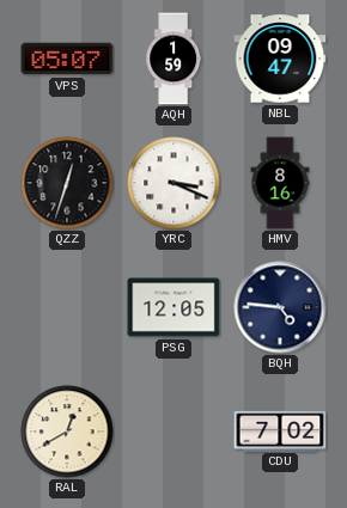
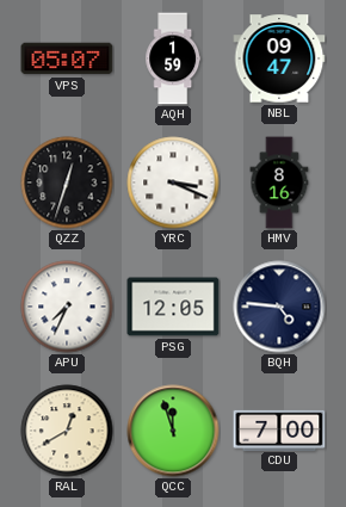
APU: none -> 7:34
QCC: none -> 11:57
CDU: 7:02 -> 7:00
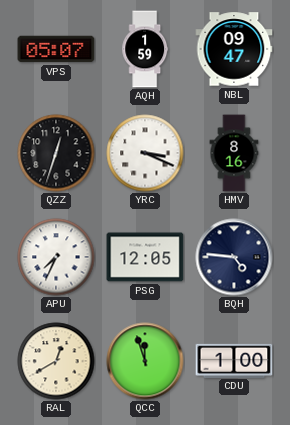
CDU: 7:00 -> 1:00
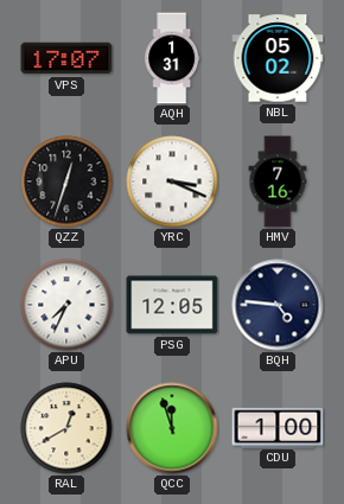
VPS: 05:07 -> 17:07
AQH: 1:59 -> 1:31
NBL: 09:47 -> 05:02
HMV: 8:16 -> 7:16
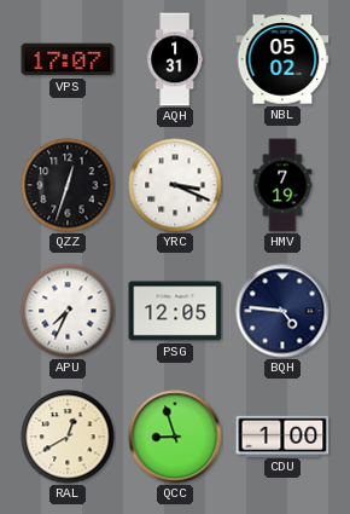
HMV: 7:16 -> 7:19
QCC: 11:57 -> 8:57
